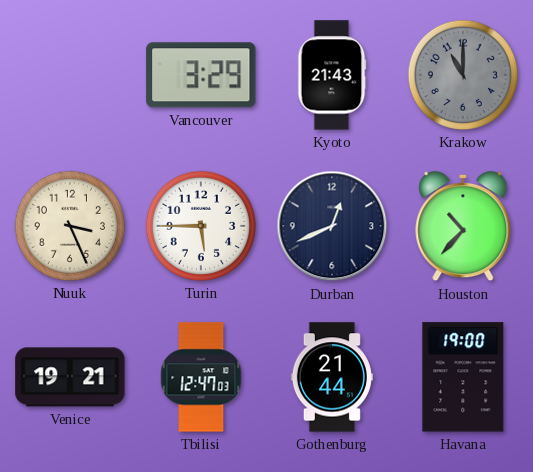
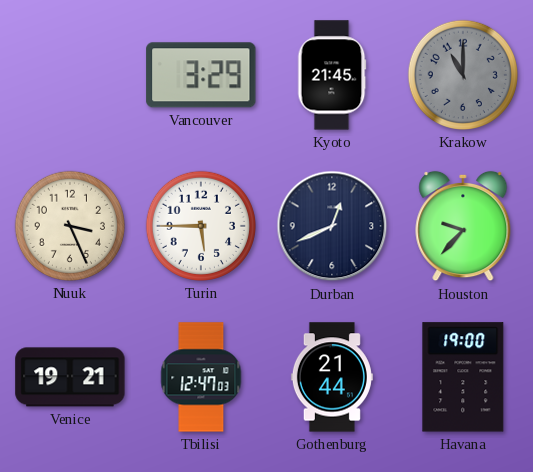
Kyoto: 21:43 -> 21:45
Houston: 10:37 -> 9:37
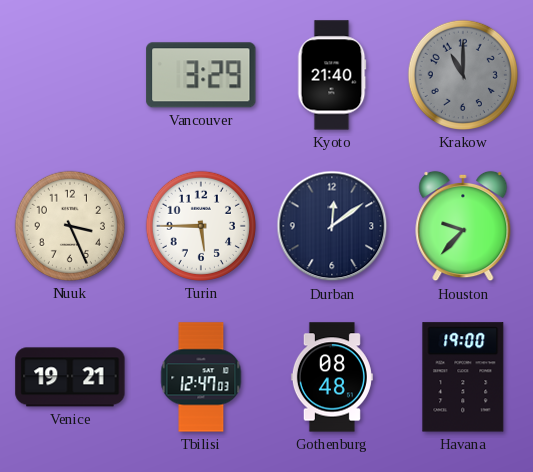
Kyoto: 21:45 -> 21:40
Durban: 12:41 -> 12:09
Gothenburg: 21:44 -> 08:48
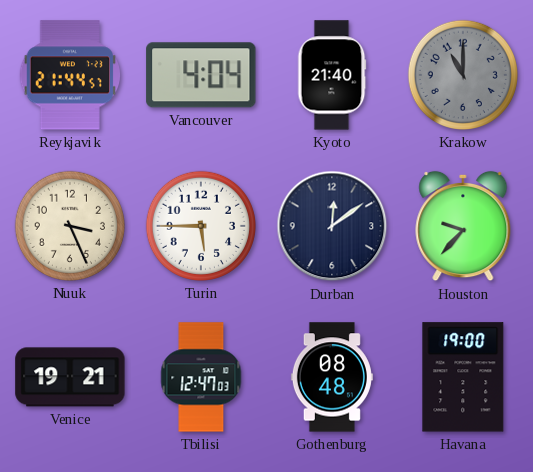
Reykjavik: none -> 21:44
Vancouver: 3:29 -> 4:04
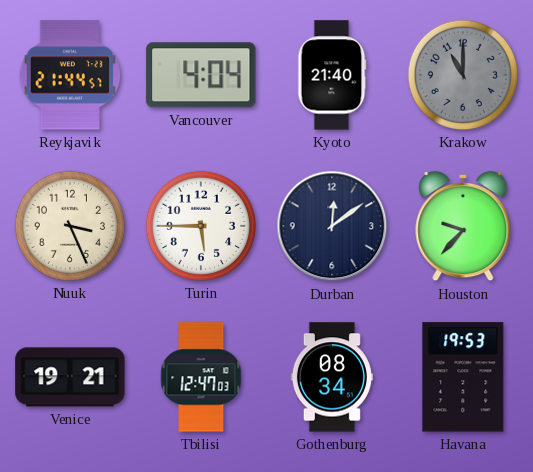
Gothenburg: 08:48 -> 08:34
Havana: 19:00 -> 19:53
